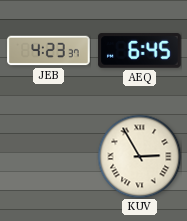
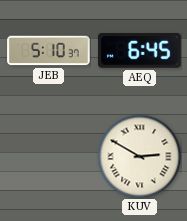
JEB: 4:23 -> 5:10
KUV: 2:55 -> 2:50
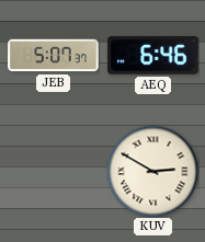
JEB: 5:10 -> 5:07
AEQ: 6:45 -> 6:46
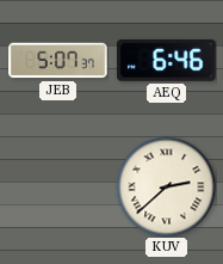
KUV: 2:50 -> 2:38
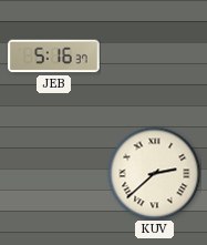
JEB: 5:07 -> 5:16
AEQ: 6:46 -> none
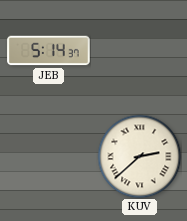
JEB: 5:16 -> 5:14
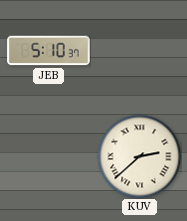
JEB: 5:14 -> 5:10
